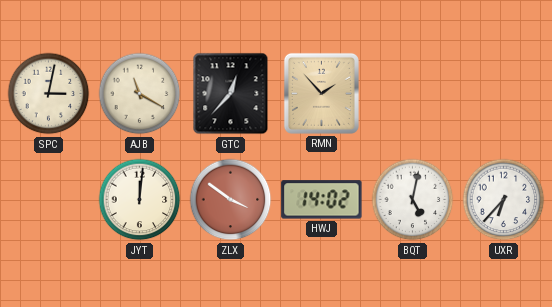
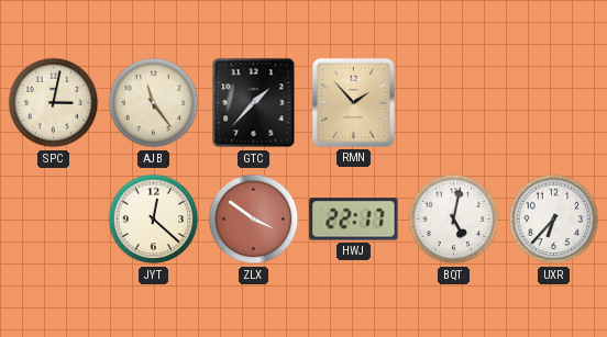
AJB: 11:20 -> 11:24
GTC: 12:37 -> 1:37
JYT: 12:01 -> 12:22
HWJ: 14:02 -> 22:17
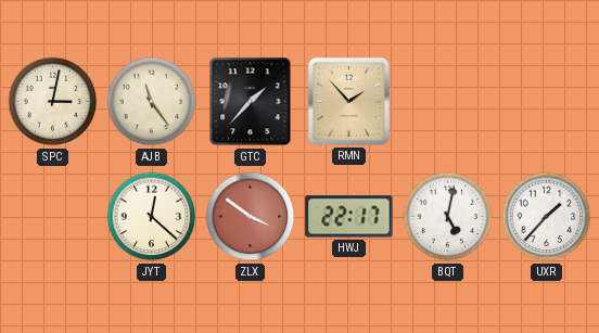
UXR: 6:37 -> 1:37
